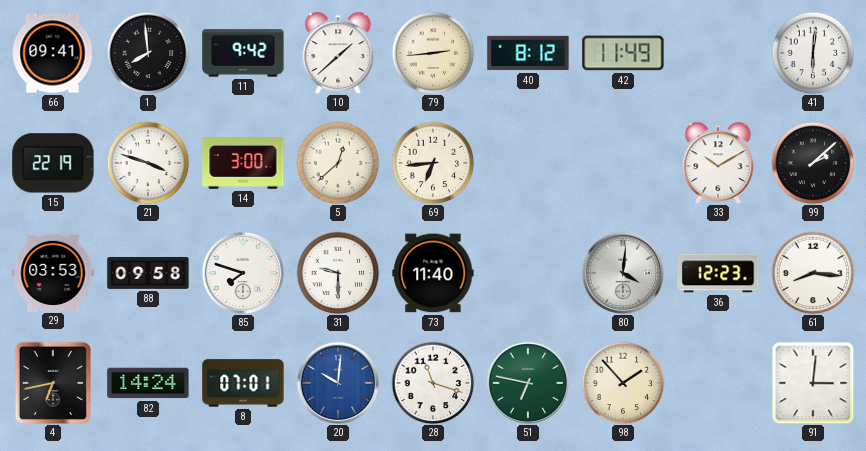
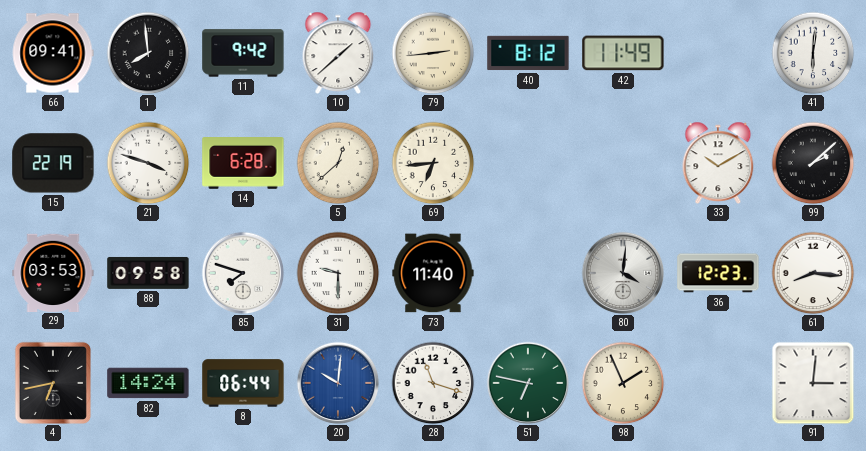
14: 3:00 -> 6:28
8: 07:01 -> 06:44
98: 1:53 -> 1:56
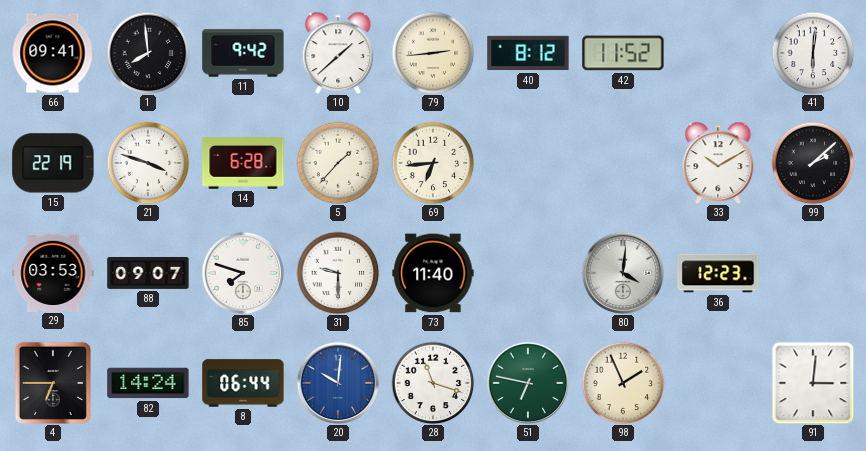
42: 11:49 -> 11:52
5: 12:38 -> 1:37
88: 09:58 -> 09:07
61: 8:16 -> none
4: 6:43 -> 6:45
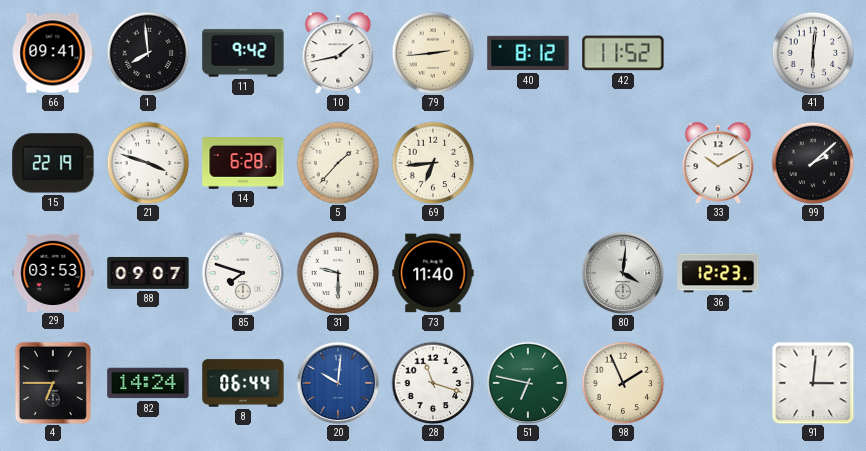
10: 1:38 -> 1:43
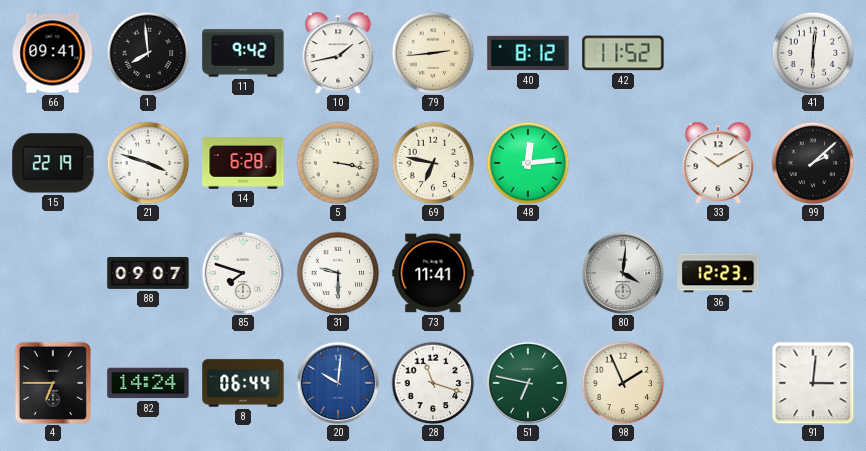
5: 1:37 -> 3:17
69: 6:44 -> 6:47
48: none -> 12:14
29: 03:53 -> none
73: 11:40 -> 11:41
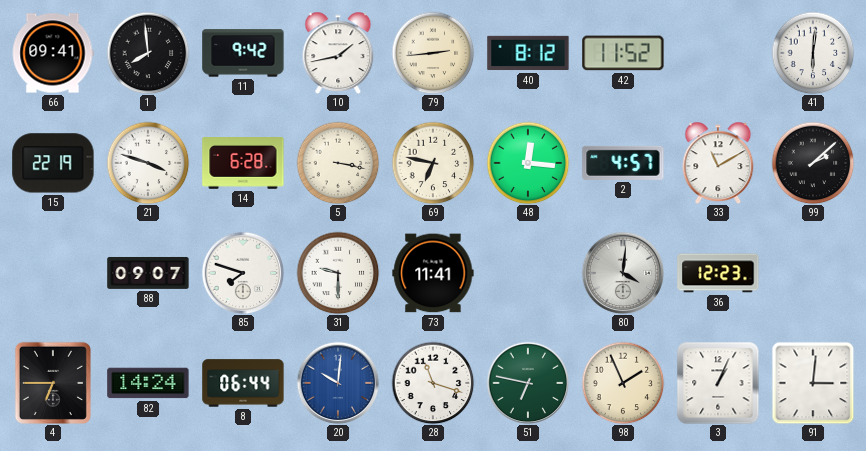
48: 12:14 -> 12:16
2: none -> 4:57
33: 10:10 -> 11:10
3: none -> 1:04
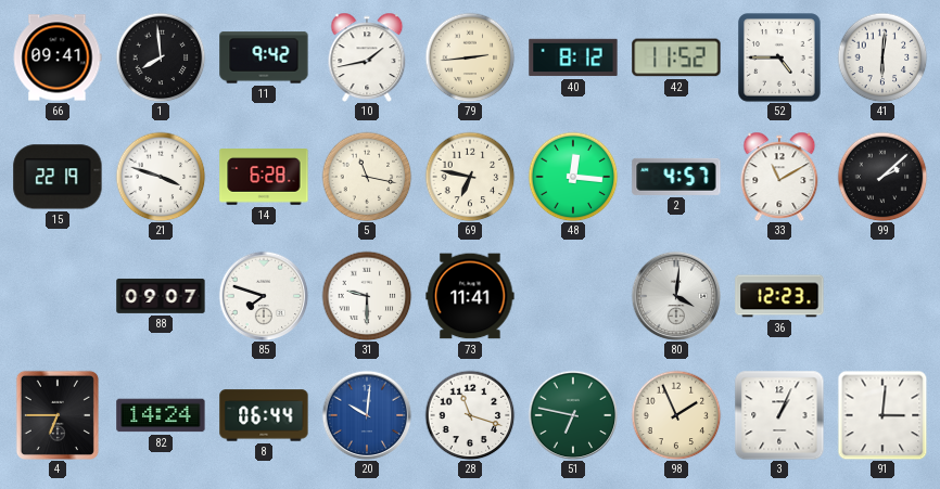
52: none -> 4:45
5: 3:17 -> 11:17
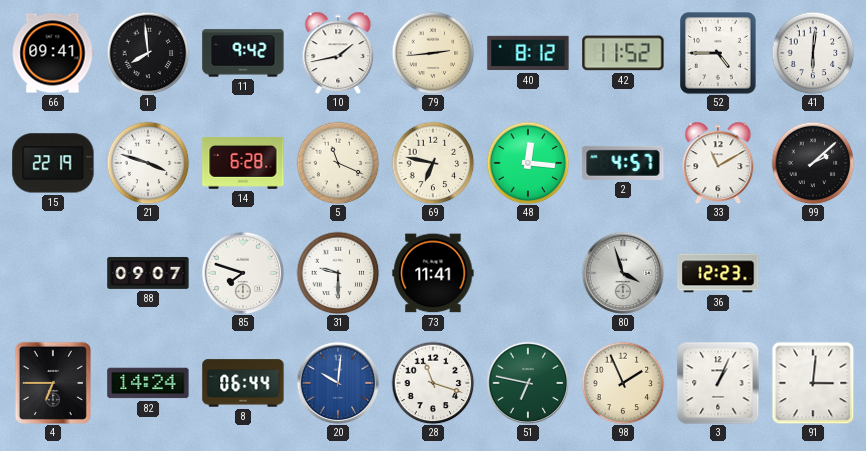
5: 11:17 -> 11:19
80: 4:01 -> 3:57
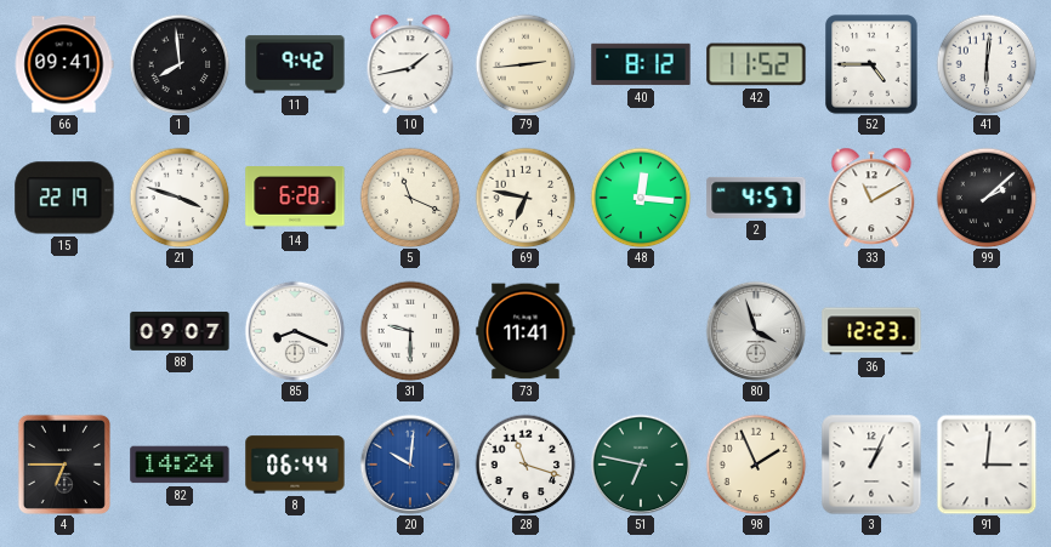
85: 7:48 -> 8:19
